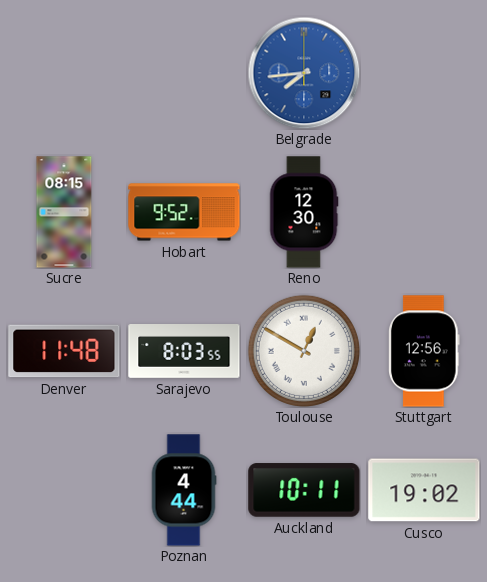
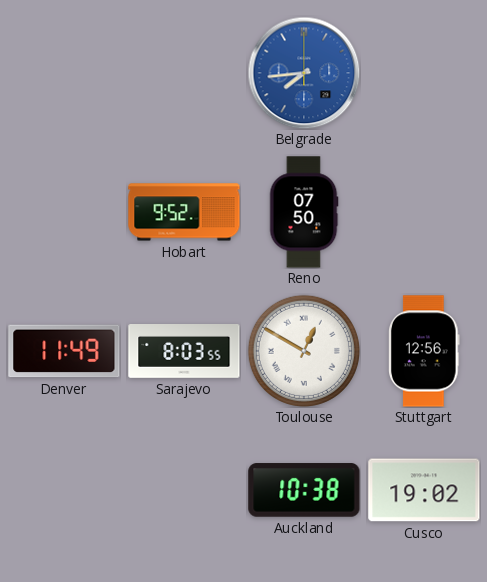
Sucre: 08:15 -> none
Reno: 12:30 -> 07:50
Denver: 11:48 -> 11:49
Poznan: 4:44 -> none
Auckland: 10:11 -> 10:38
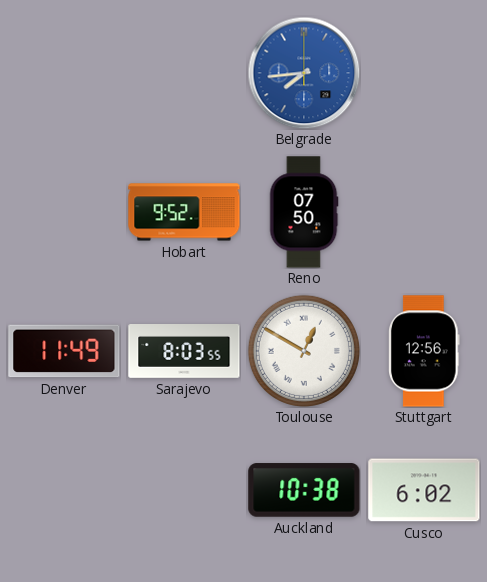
Cusco: 19:02 -> 6:02
